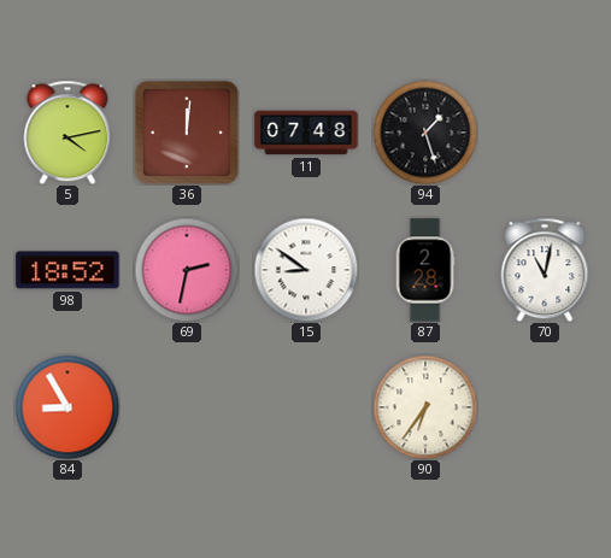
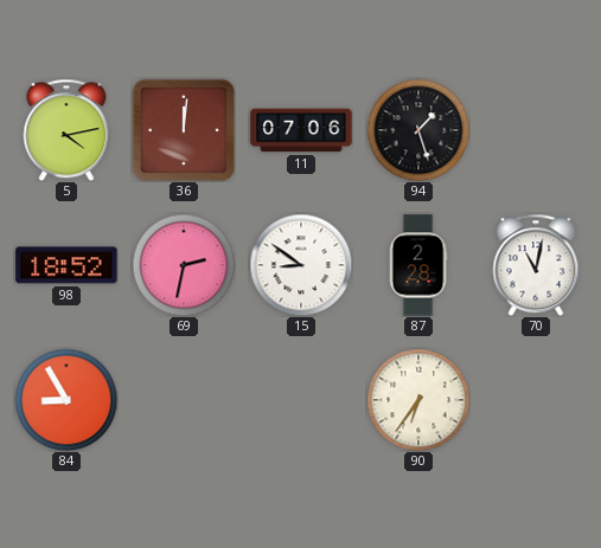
11: 07:48 -> 07:06
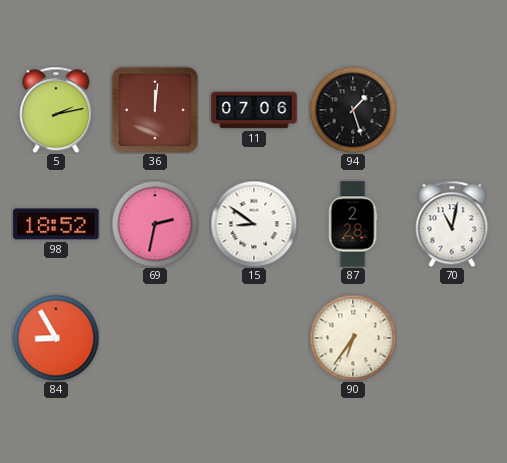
5: 4:13 -> 2:13
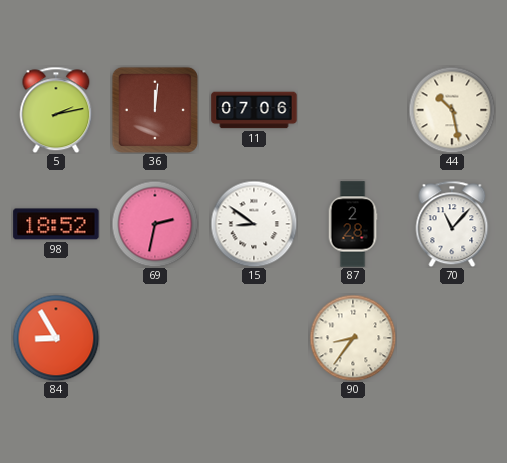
94: 1:27 -> none
44: none -> 10:28
70: 11:02 -> 11:07
90: 6:36 -> 8:36
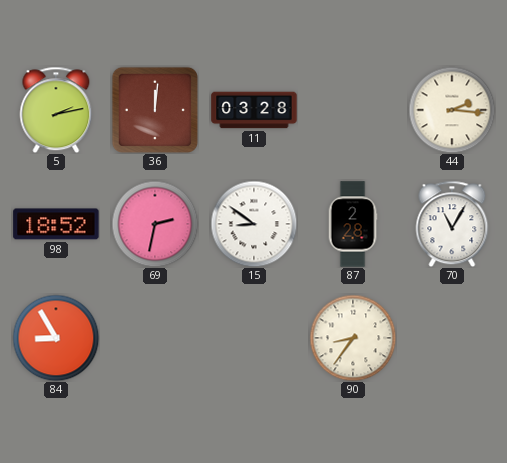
11: 07:06 -> 03:28
44: 10:28 -> 2:16
70: 11:07 -> 11:05
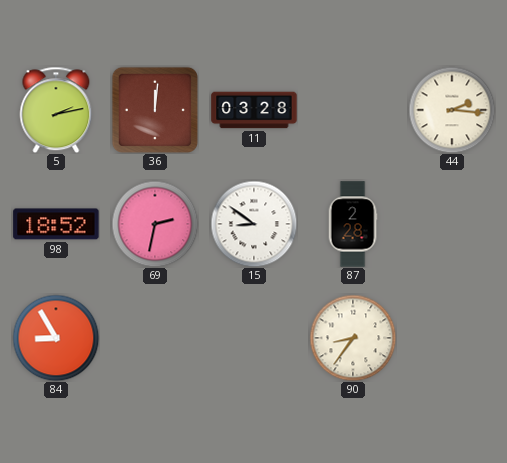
70: 11:05 -> none
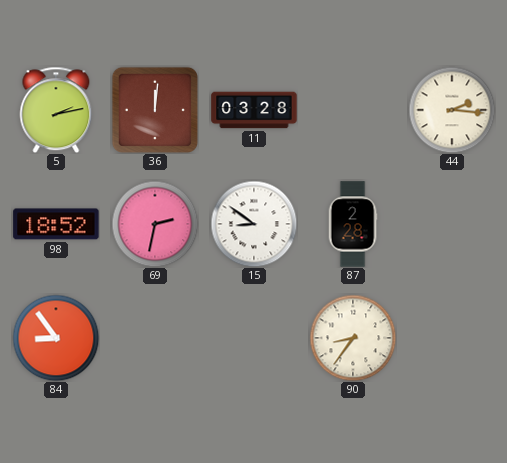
84: 8:55 -> 8:54
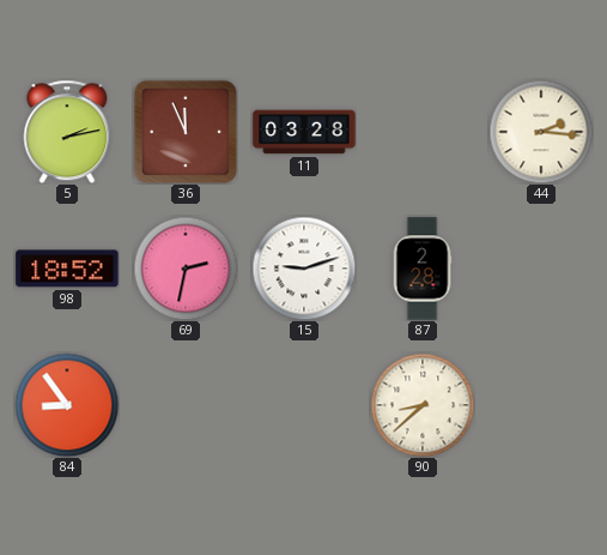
36: 12:01 -> 11:56
15: 8:51 -> 9:12
90: 8:36 -> 8:38
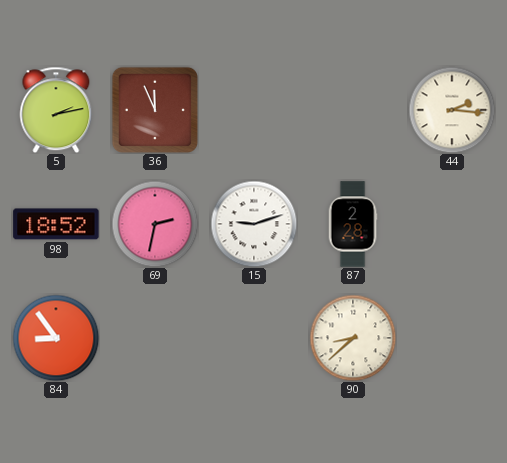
11: 03:28 -> none
